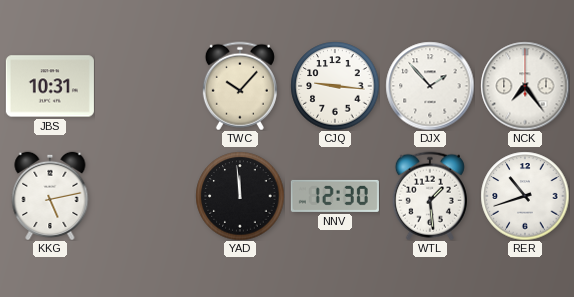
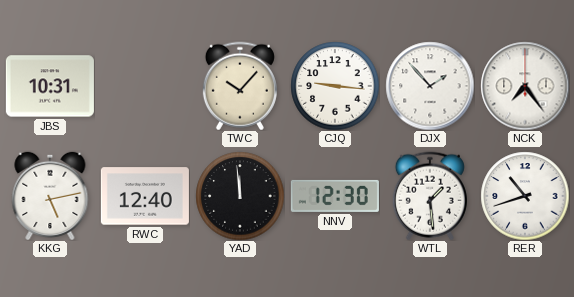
RWC: none -> 12:40
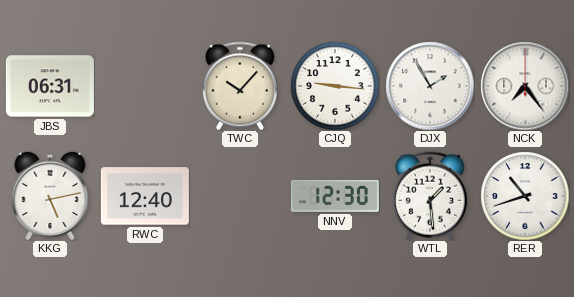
JBS: 10:31 -> 06:31
DJX: 1:53 -> 1:55
YAD: 11:59 -> none
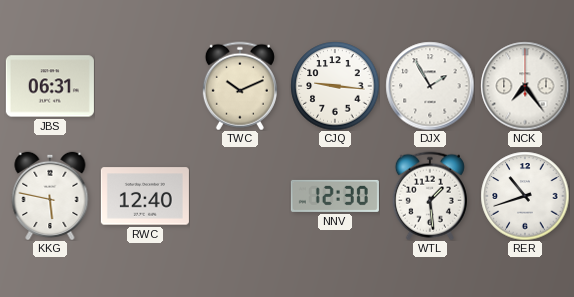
TWC: 10:07 -> 10:11
KKG: 5:13 -> 5:47
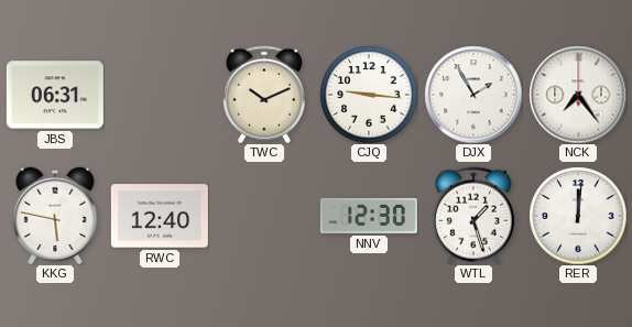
WTL: 1:29 -> 1:27
RER: 10:42 -> 12:01
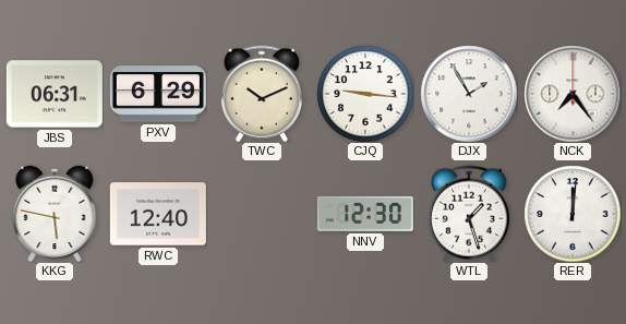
PXV: none -> 6:29
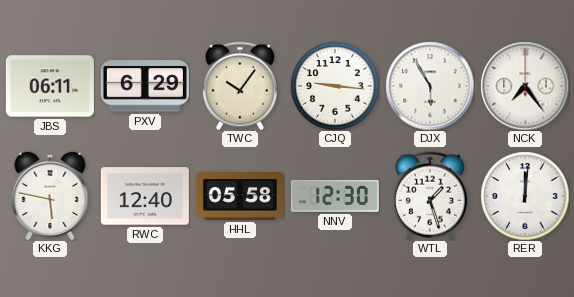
JBS: 06:31 -> 06:11
TWC: 10:11 -> 10:06
DJX: 1:55 -> 5:55
HHL: none -> 05:58
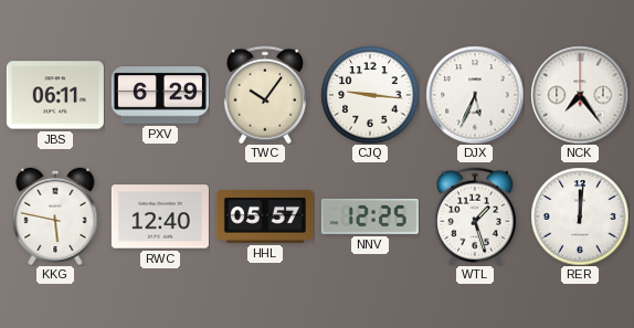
DJX: 5:55 -> 5:34
HHL: 05:58 -> 05:57
NNV: 12:30 -> 12:25
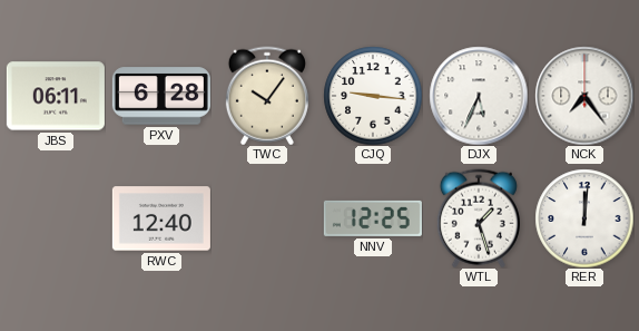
PXV: 6:29 -> 6:28
KKG: 5:47 -> none
HHL: 05:57 -> none
